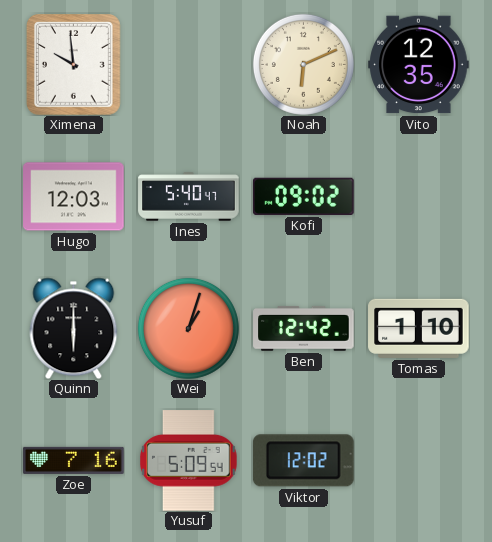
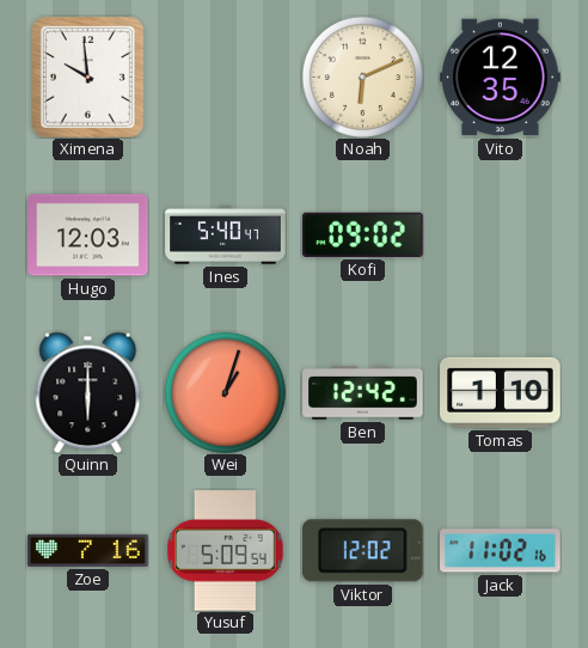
Jack: none -> 11:02
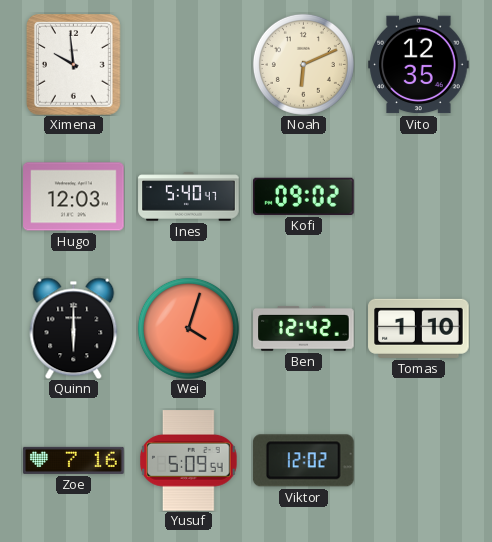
Wei: 1:03 -> 4:03
Jack: 11:02 -> none
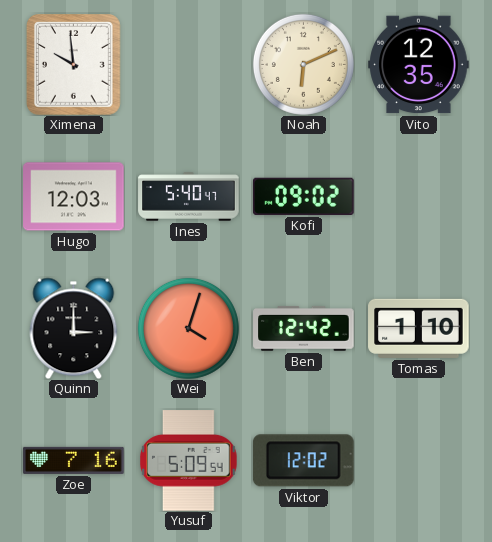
Quinn: 6:00 -> 3:00
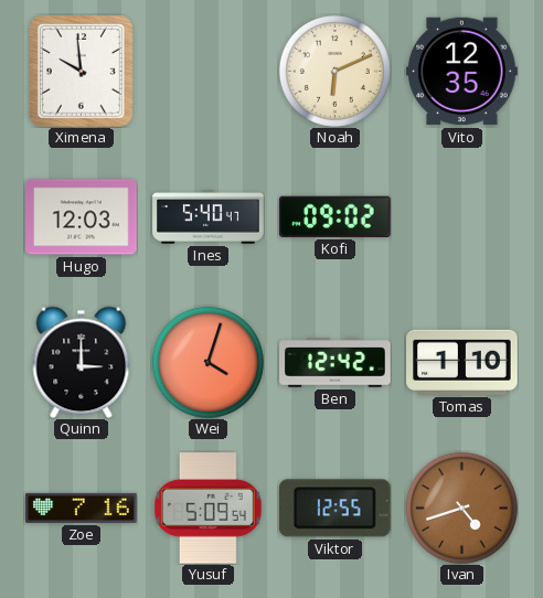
Viktor: 12:02 -> 12:55
Ivan: none -> 4:42
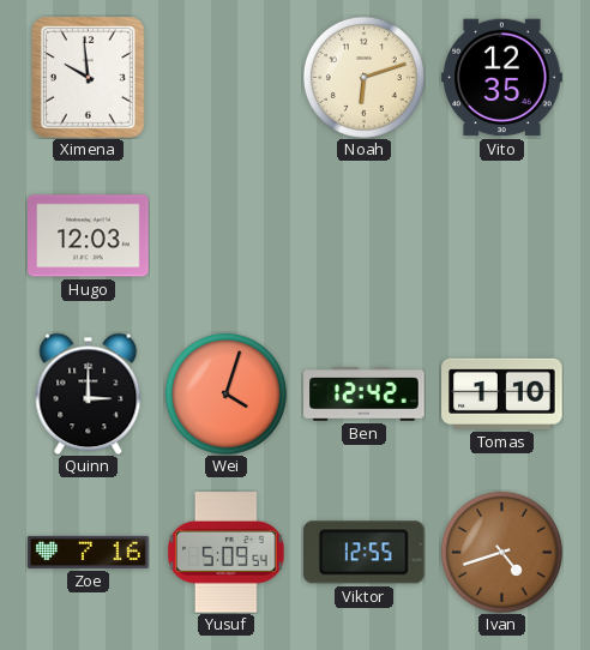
Noah: 6:11 -> 6:12
Ines: 5:40 -> none
Kofi: 09:02 -> none
